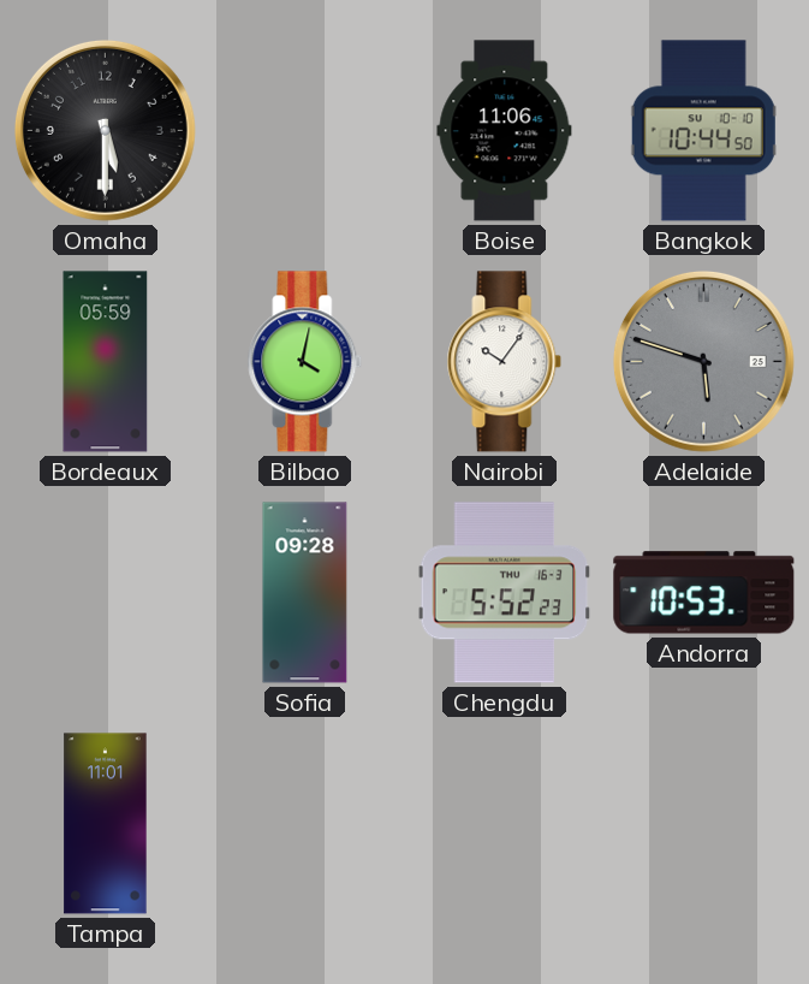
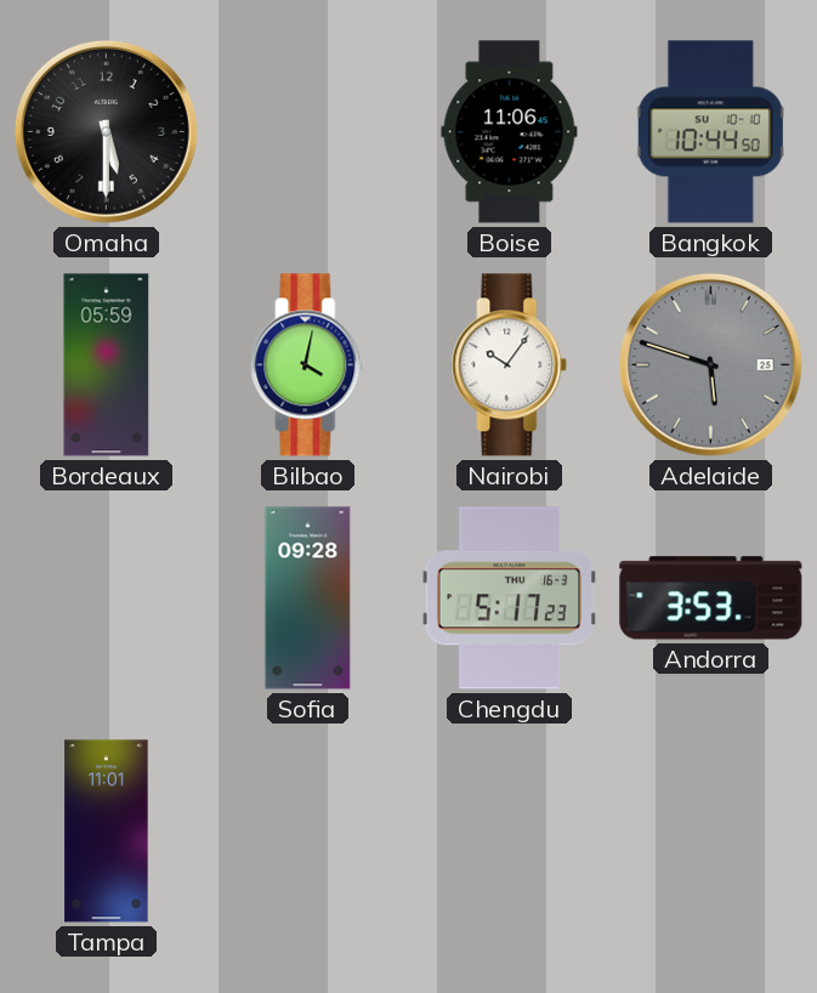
Chengdu: 5:52 -> 5:17
Andorra: 10:53 -> 3:53
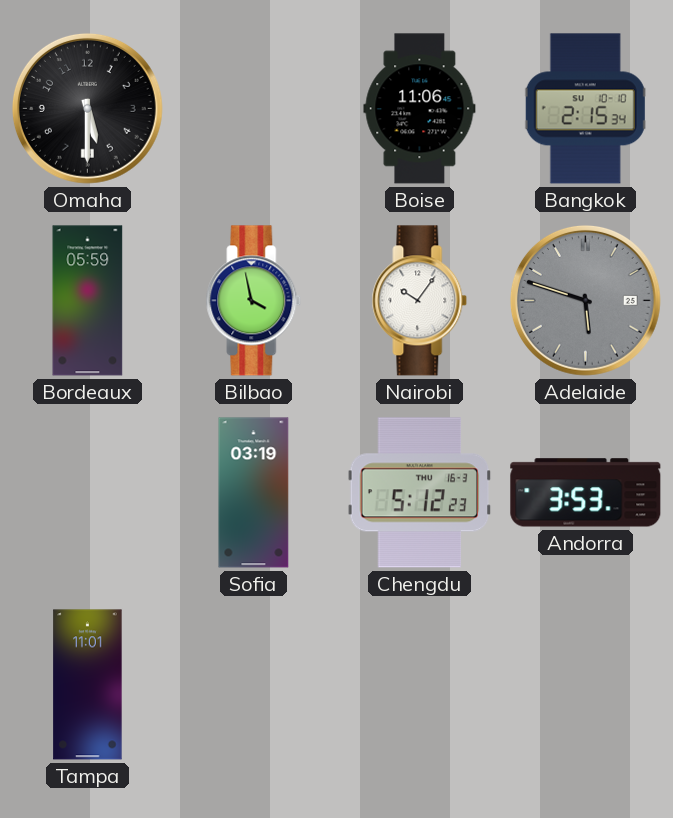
Bangkok: 10:44 -> 2:15
Bilbao: 4:02 -> 3:58
Sofia: 09:28 -> 03:19
Chengdu: 5:17 -> 5:12
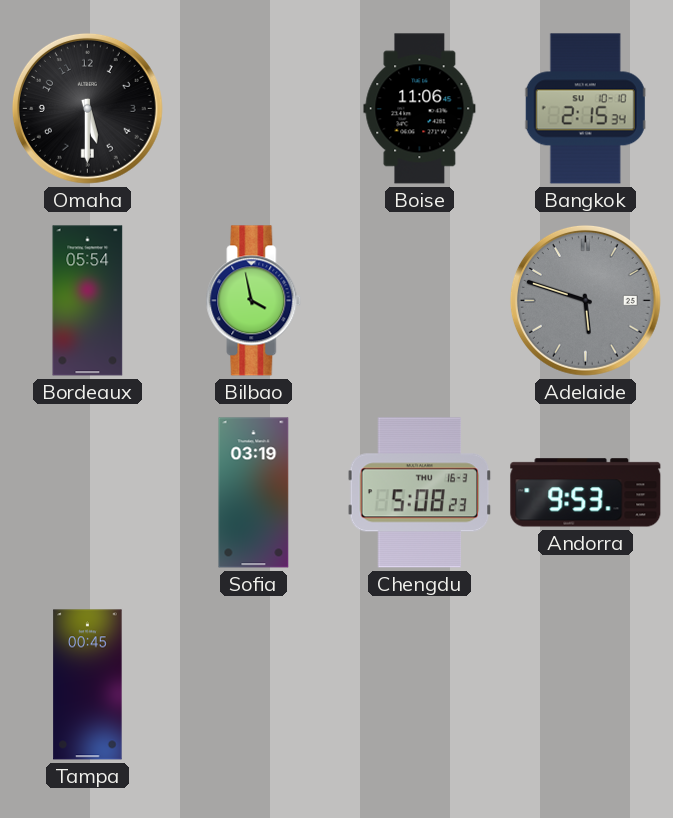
Bordeaux: 05:59 -> 05:54
Nairobi: 10:06 -> none
Chengdu: 5:12 -> 5:08
Andorra: 3:53 -> 9:53
Tampa: 11:01 -> 00:45
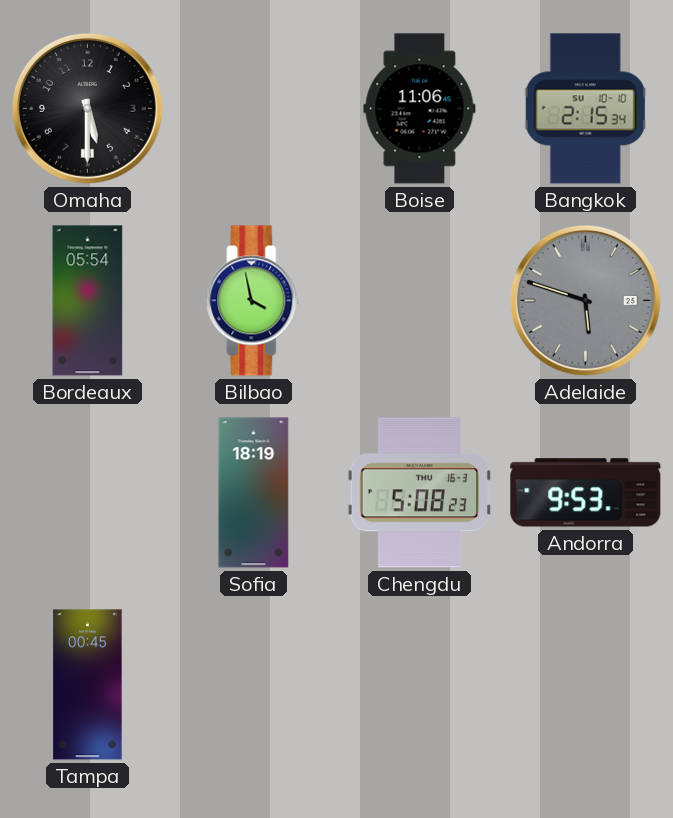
Sofia: 03:19 -> 18:19
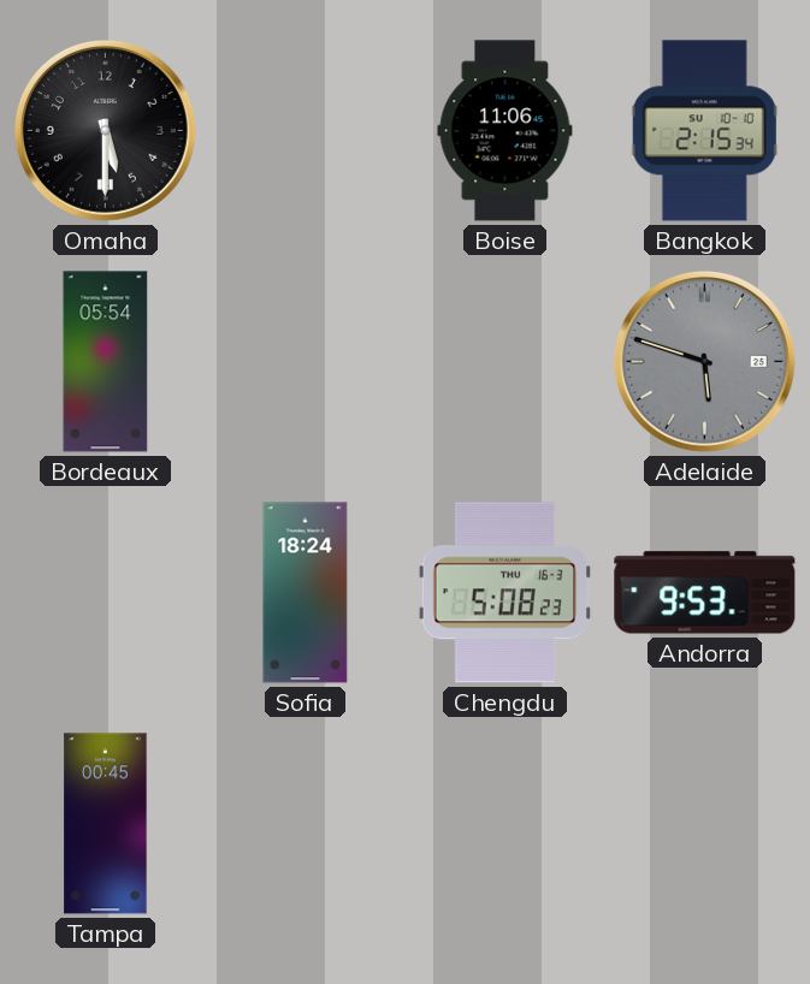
Bilbao: 3:58 -> none
Sofia: 18:19 -> 18:24
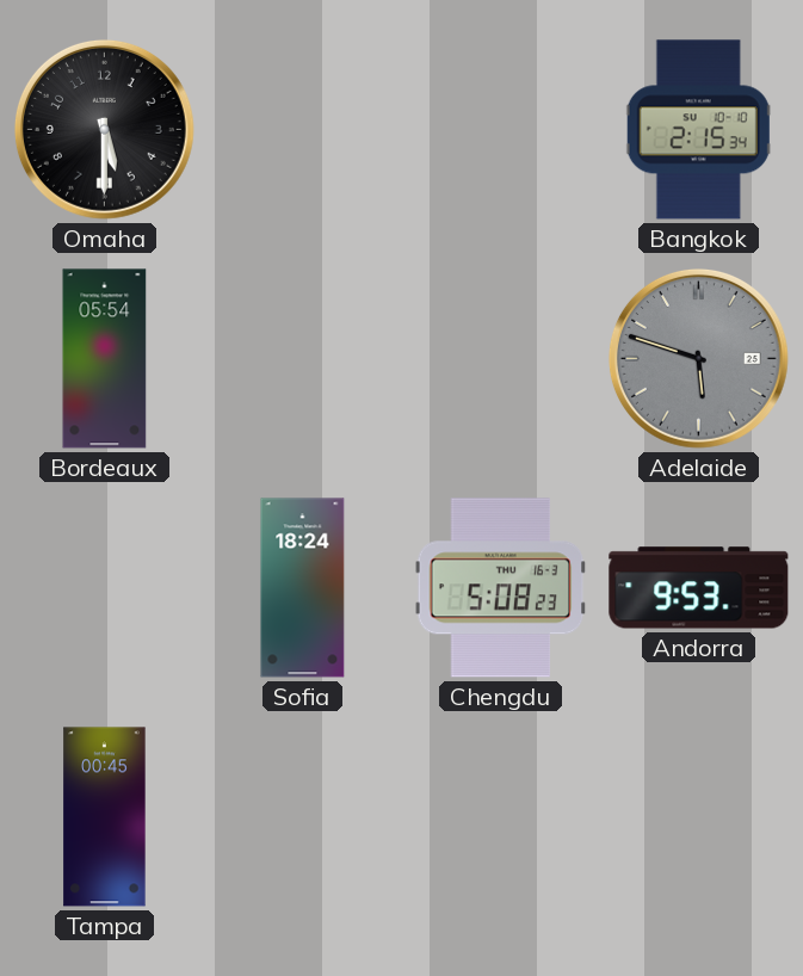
Boise: 11:06 -> none
